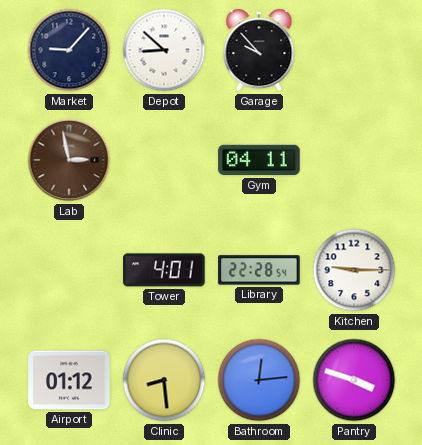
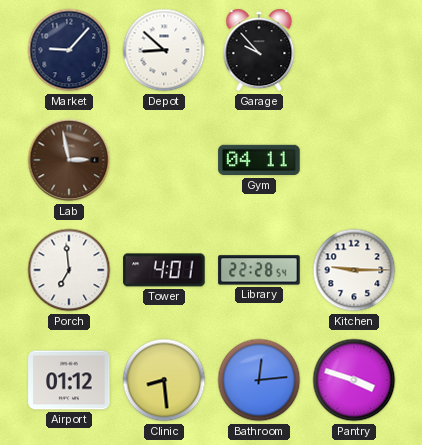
Porch: none -> 6:59
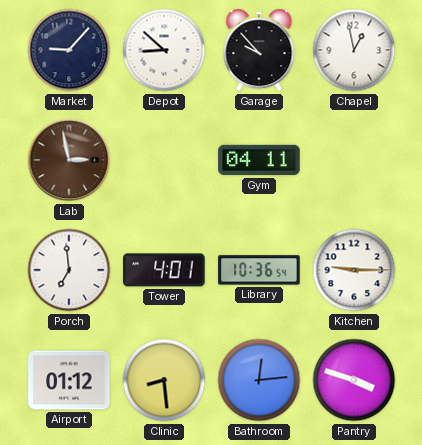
Chapel: none -> 12:58
Library: 22:28 -> 10:36
